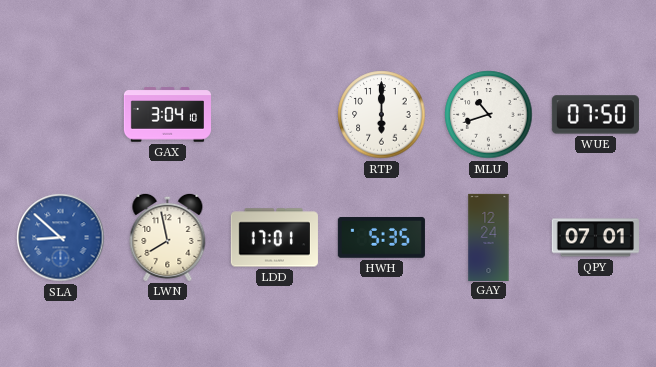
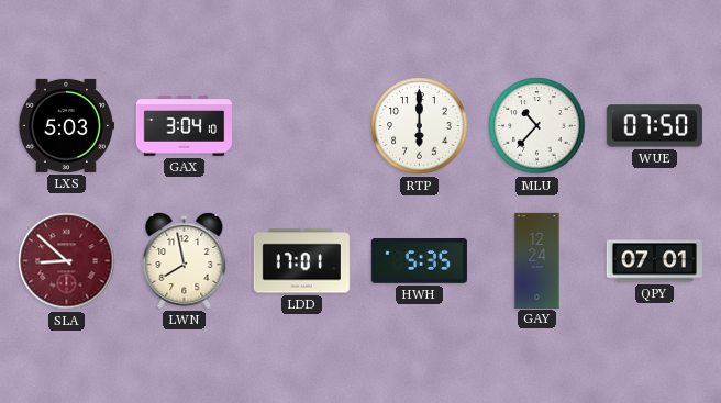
LXS: none -> 5:03
MLU: 10:42 -> 10:37
SLA dial: blue -> burgundy
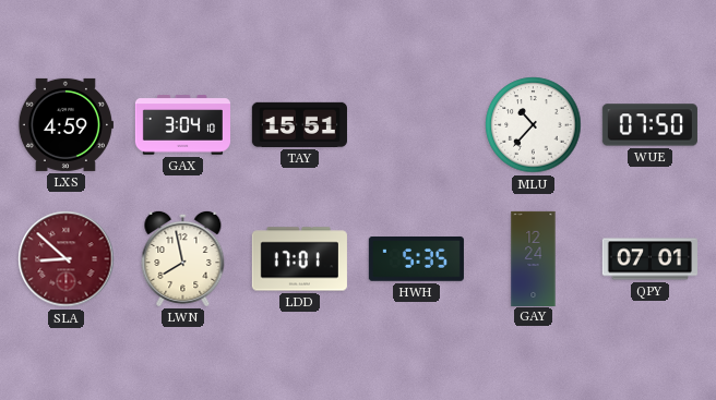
LXS: 5:03 -> 4:59
TAY: none -> 15:51
RTP: 6:00 -> none
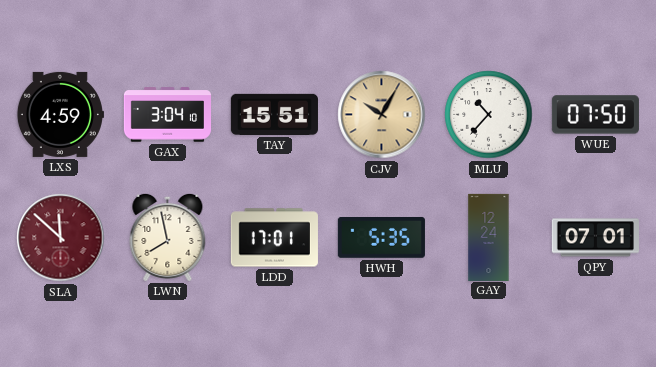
CJV: none -> 10:05
SLA: 8:52 -> 11:52
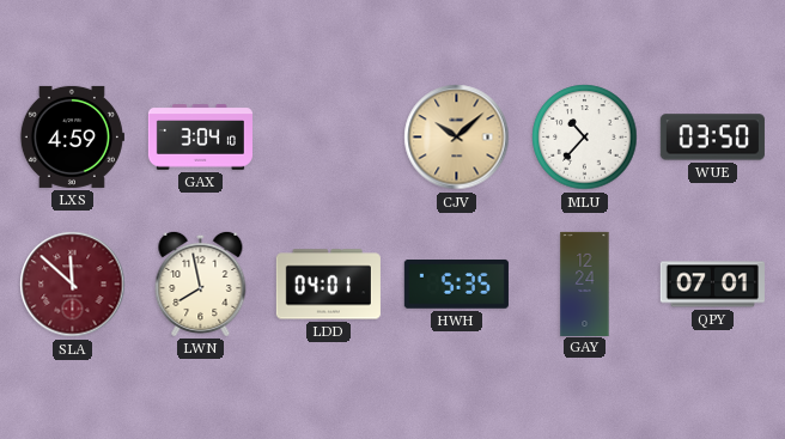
TAY: 15:51 -> none
CJV: 10:05 -> 10:08
WUE: 07:50 -> 03:50
LDD: 17:01 -> 04:01
